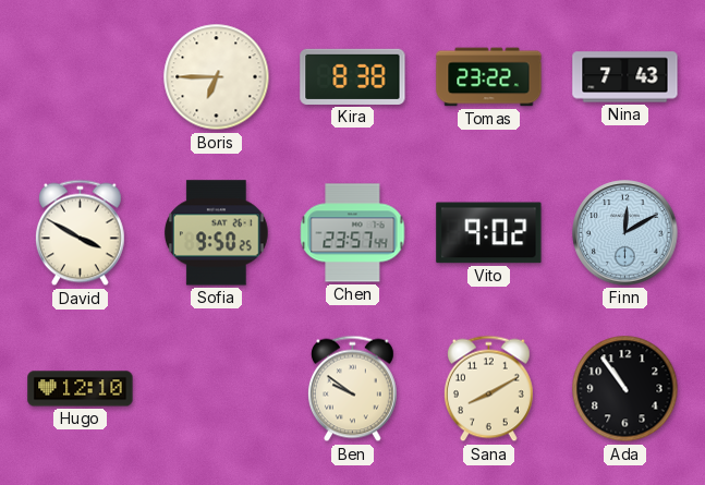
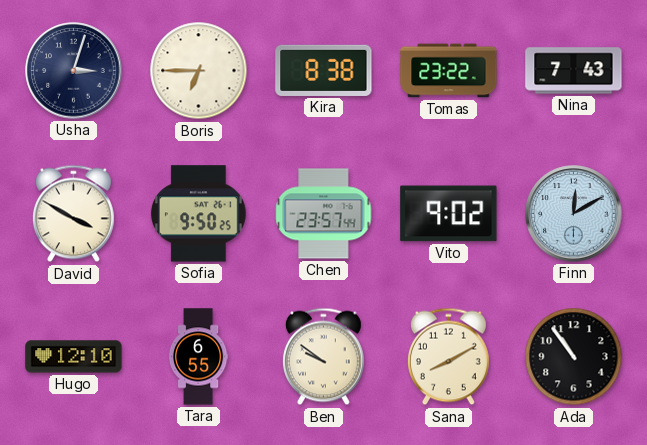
Usha: none -> 3:03
Tara: none -> 6:55
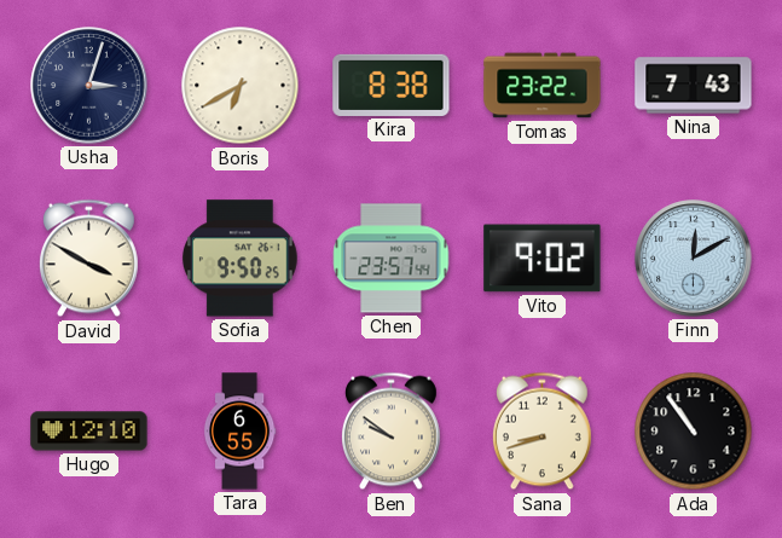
Boris: 6:45 -> 6:40
Sana: 8:10 -> 8:42
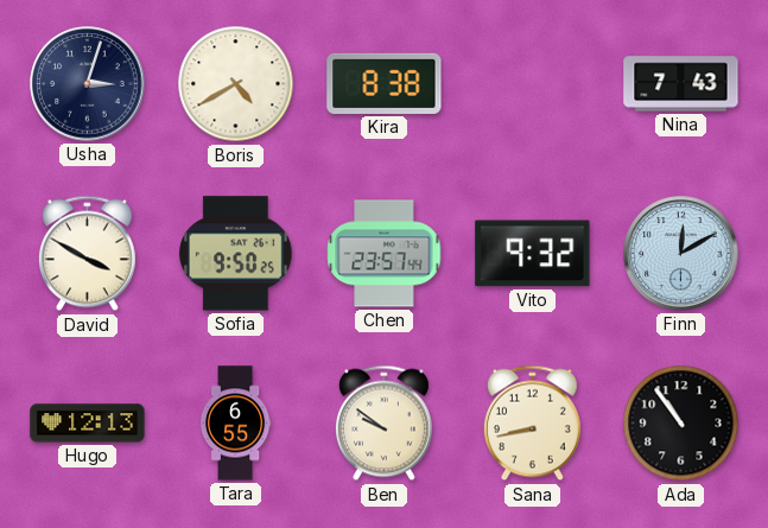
Boris: 6:40 -> 4:40
Tomas: 23:22 -> none
Vito: 9:02 -> 9:32
Hugo: 12:10 -> 12:13
Sana: 8:42 -> 8:43
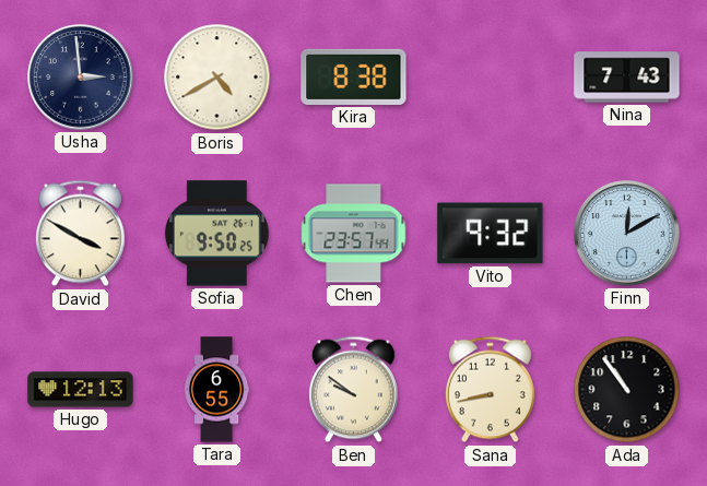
Usha: 3:03 -> 2:59
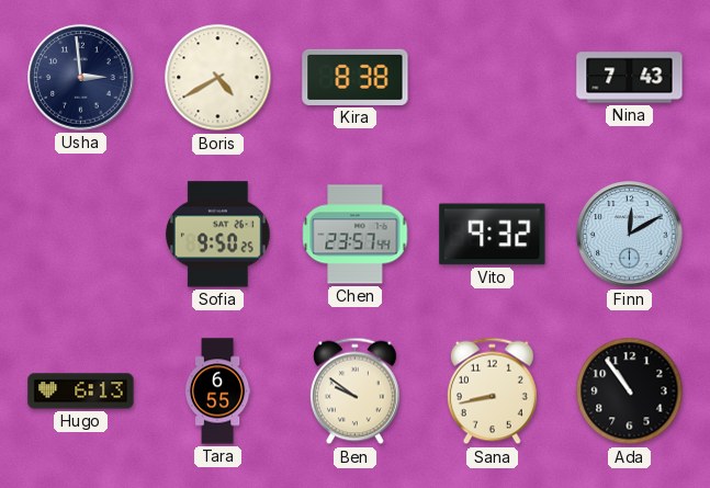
David: 3:50 -> none
Hugo: 12:13 -> 6:13
